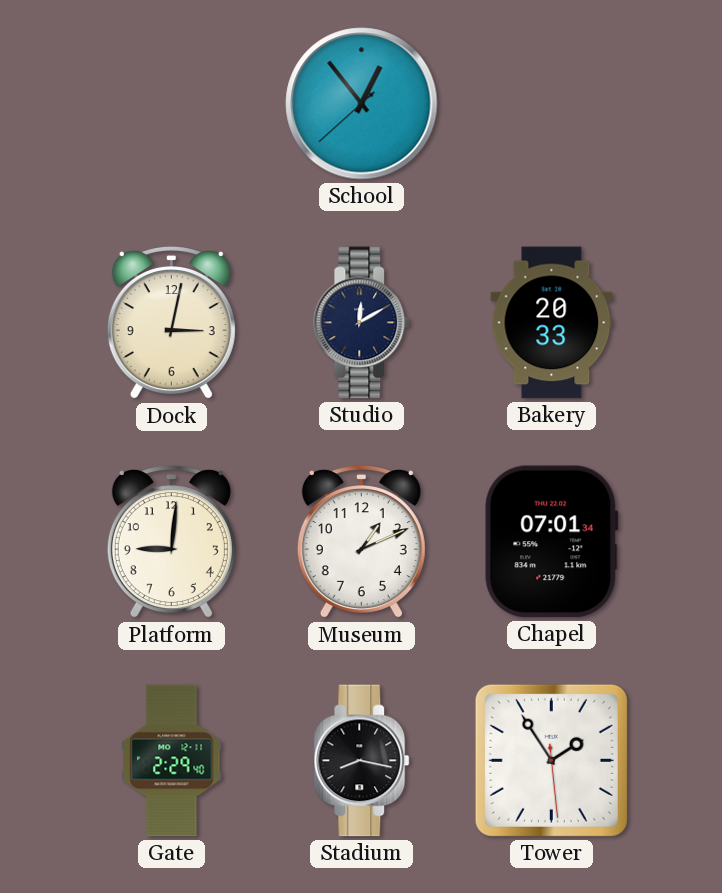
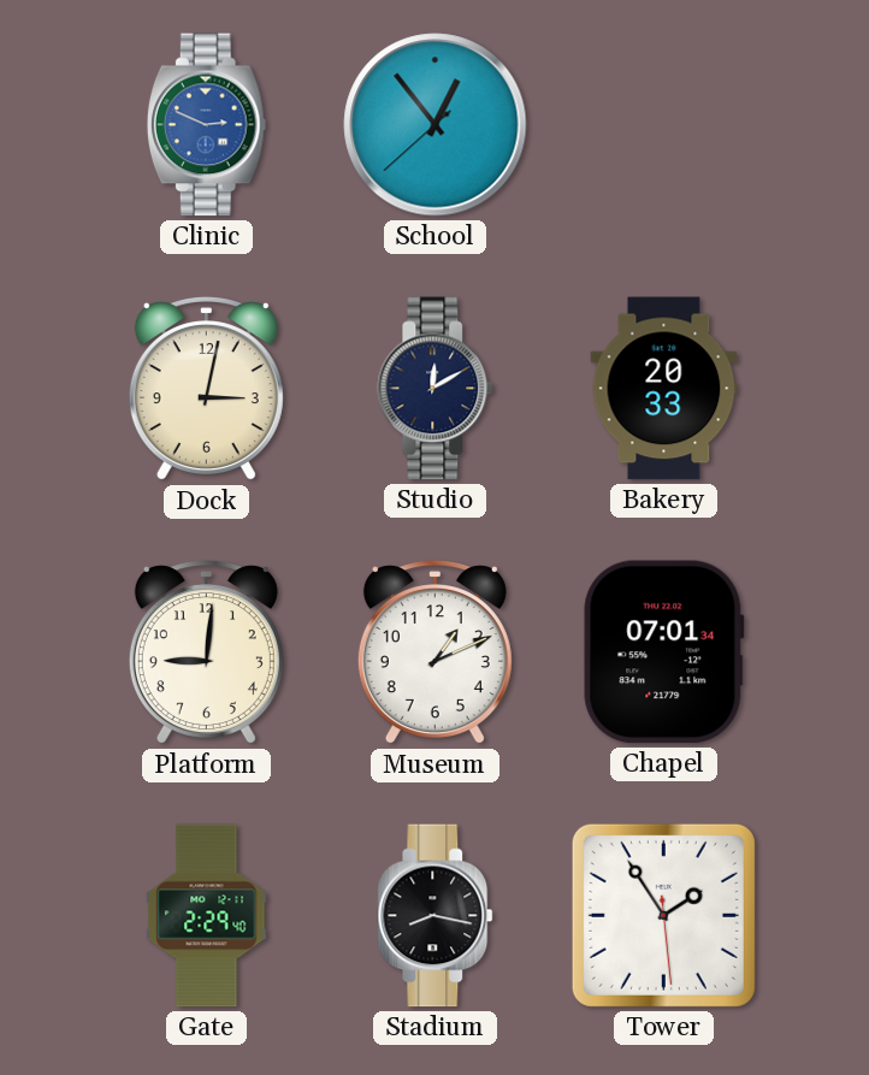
Clinic: none -> 2:49
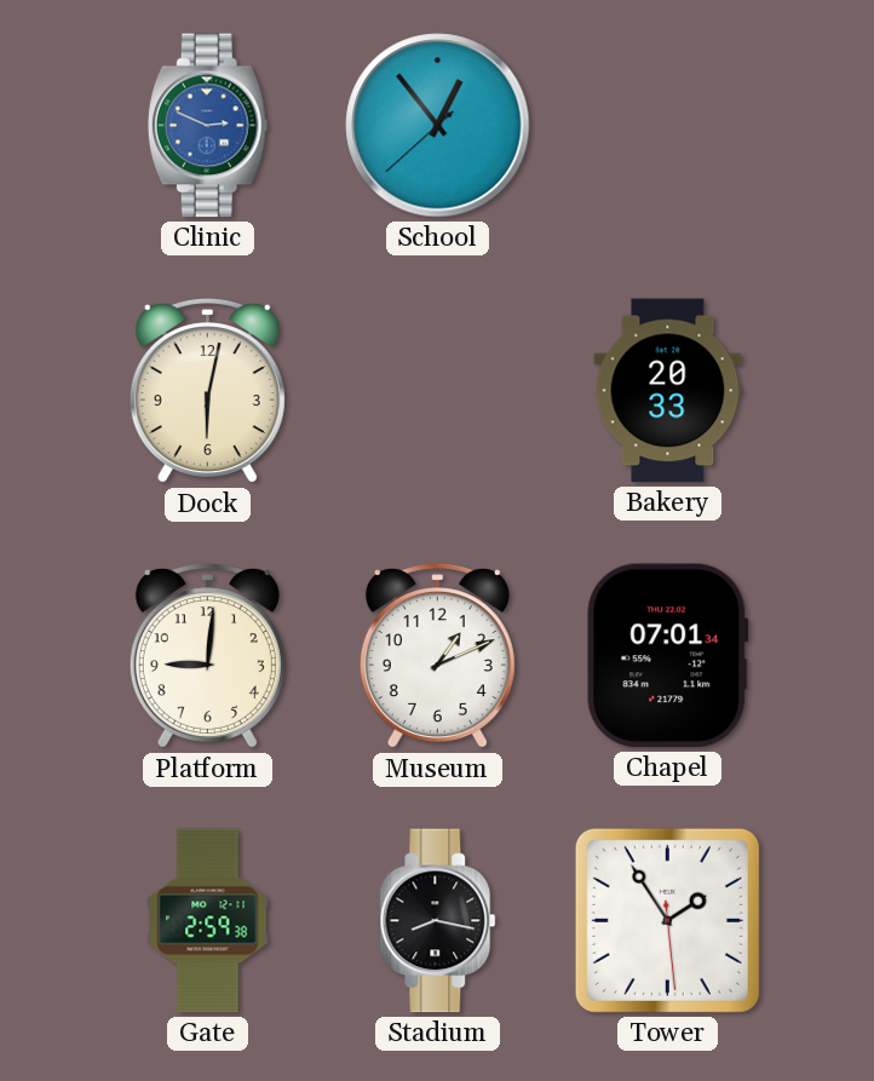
Dock: 3:02 -> 6:02
Studio: 12:10 -> none
Gate: 2:29 -> 2:59
